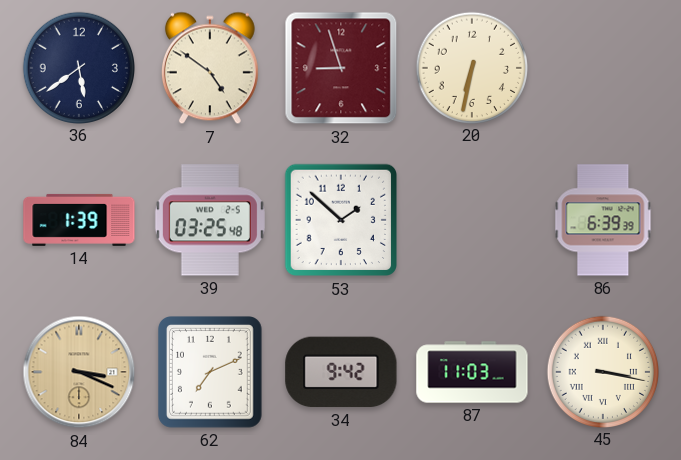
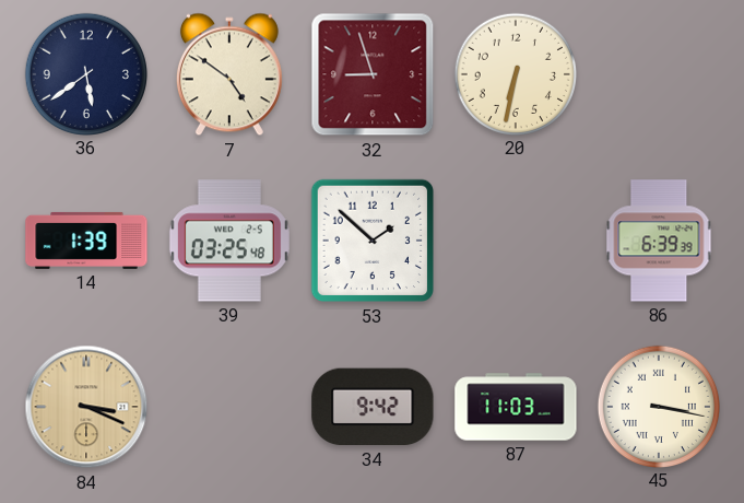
62: 7:11 -> none
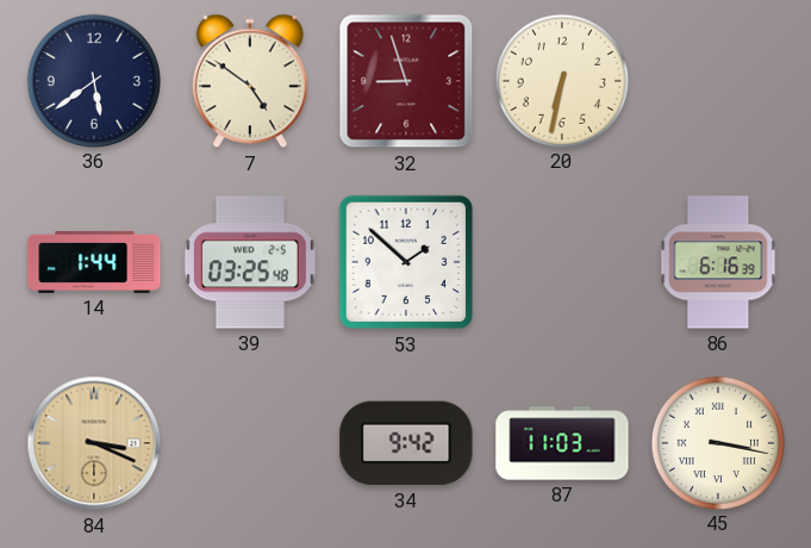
14: 1:39 -> 1:44
86: 6:39 -> 6:16
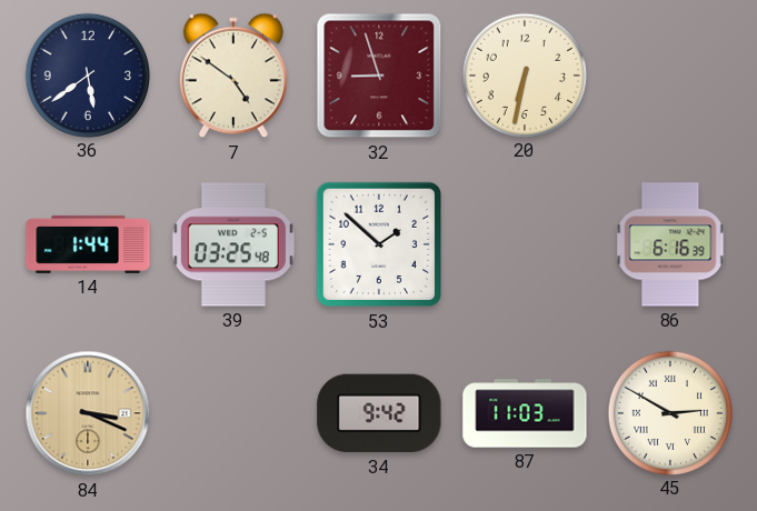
45: 3:17 -> 2:50
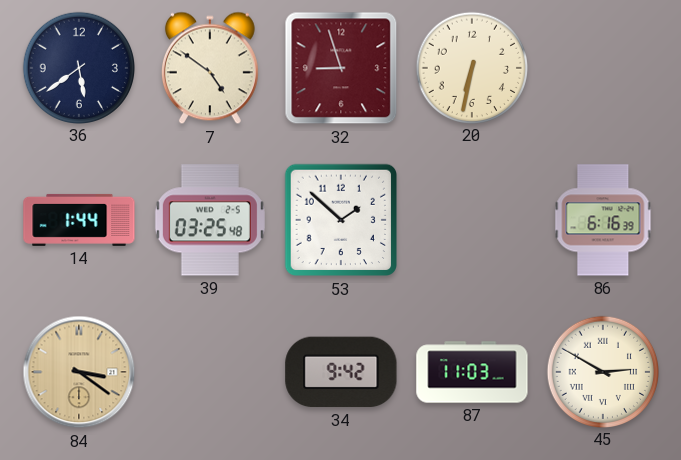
84: 3:19 -> 3:21
